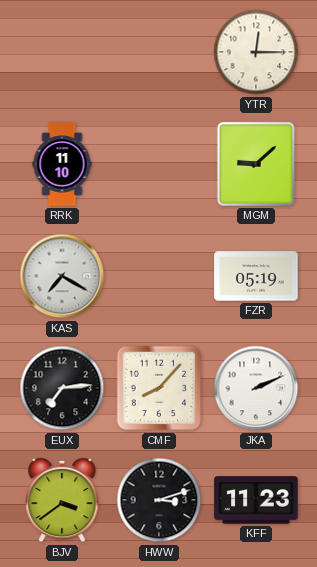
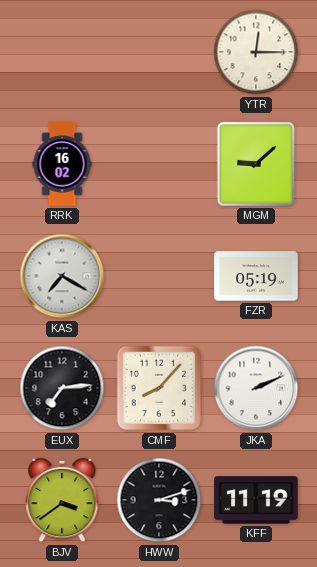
RRK: 11:10 -> 16:02
KFF: 11:23 -> 11:19
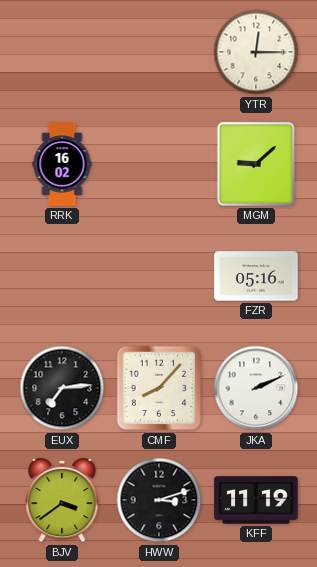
KAS: 7:20 -> none
FZR: 05:19 -> 05:16
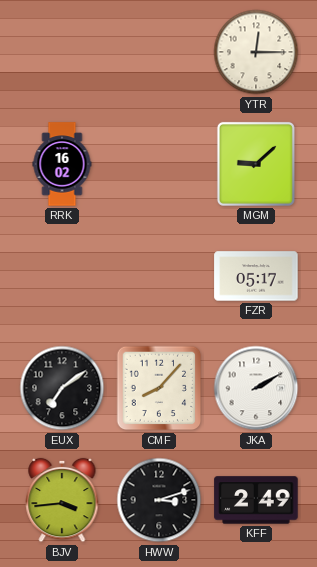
FZR: 05:16 -> 05:17
EUX: 7:14 -> 7:09
JKA: 2:11 -> 2:10
BJV: 3:39 -> 3:44
KFF: 11:19 -> 2:49
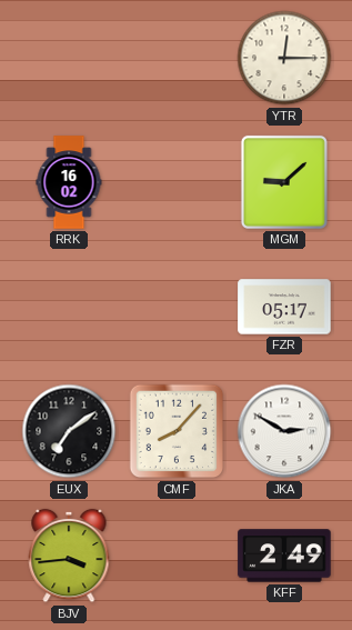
JKA: 2:10 -> 2:50
HWW: 3:12 -> none
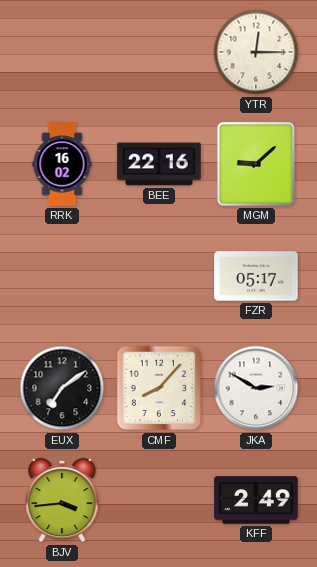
BEE: none -> 22:16
